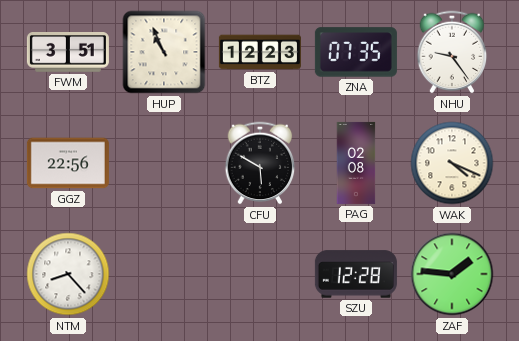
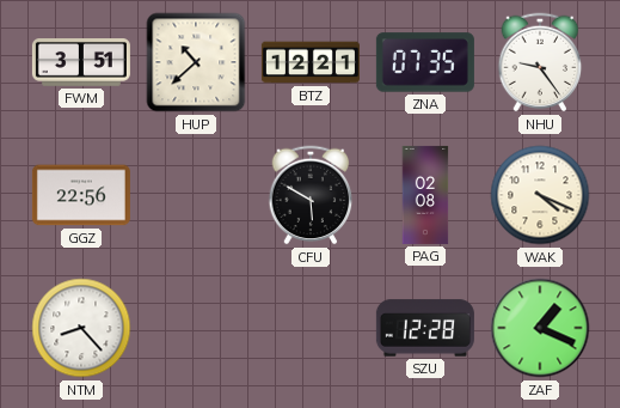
HUP: 10:56 -> 10:38
BTZ: 12:23 -> 12:21
ZAF: 1:46 -> 1:19
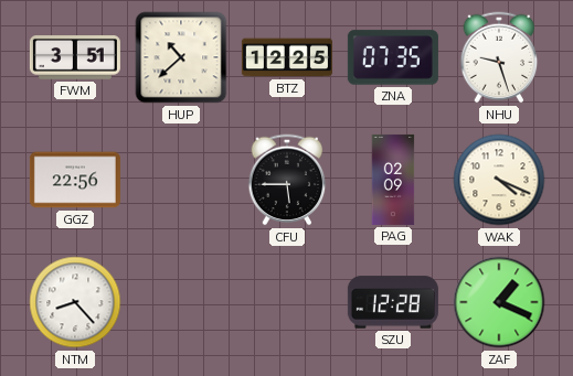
BTZ: 12:21 -> 12:25
NHU: 9:24 -> 9:27
CFU: 5:50 -> 5:45
PAG: 02:08 -> 02:09
